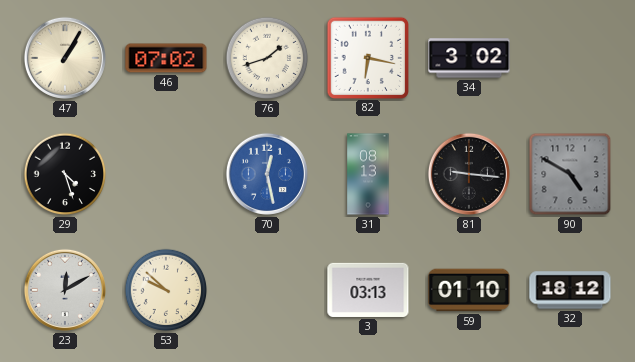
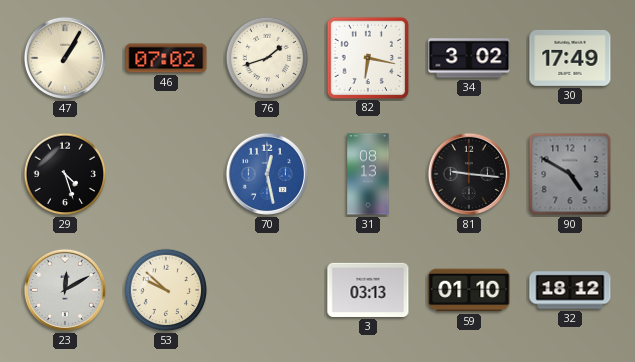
30: none -> 17:49
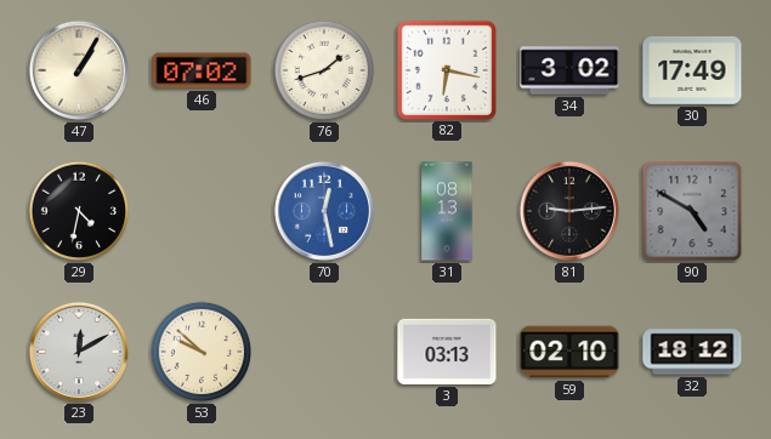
29: 4:27 -> 4:32
81: 9:16 -> 9:14
59: 01:10 -> 02:10
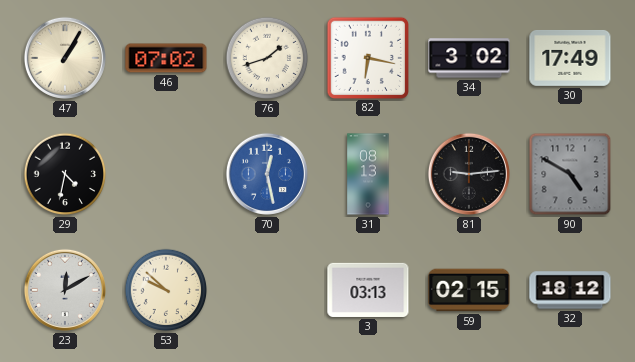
59: 02:10 -> 02:15
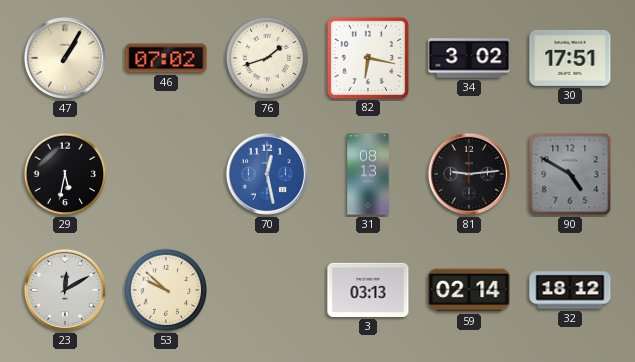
30: 17:49 -> 17:51
29: 4:32 -> 5:32
59: 02:15 -> 02:14
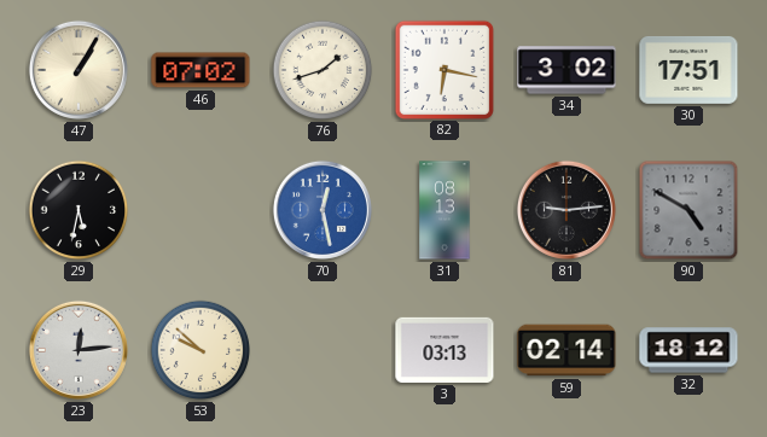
23: 12:10 -> 12:14
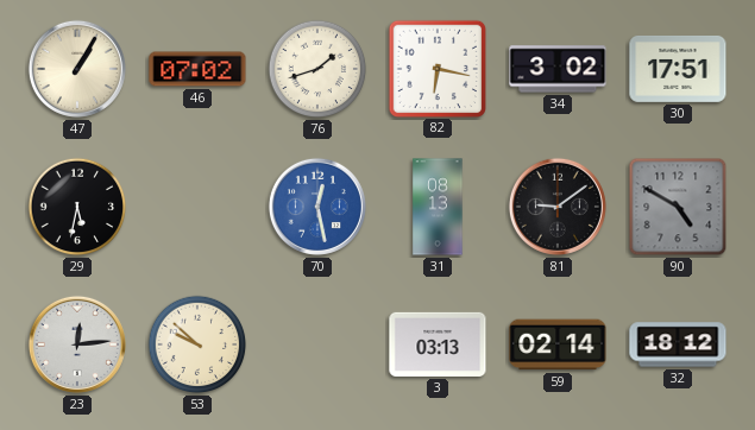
81: 9:14 -> 9:09
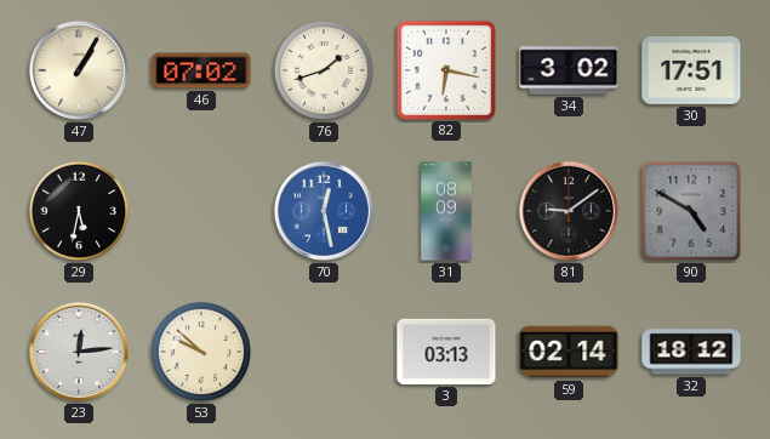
31: 08:13 -> 08:09
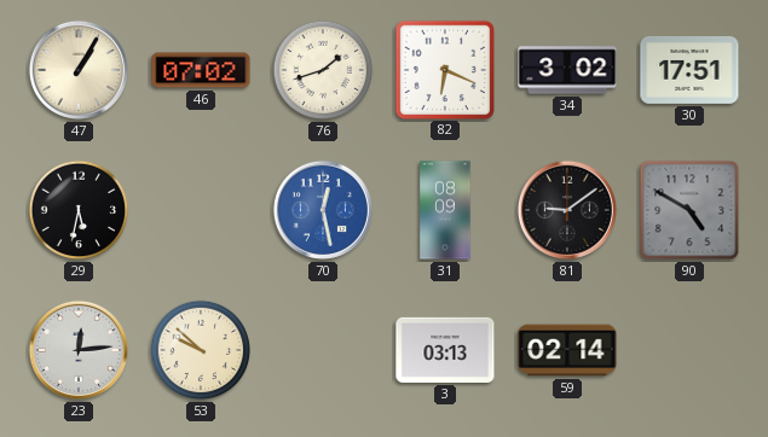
82: 6:17 -> 6:19
32: 18:12 -> none
